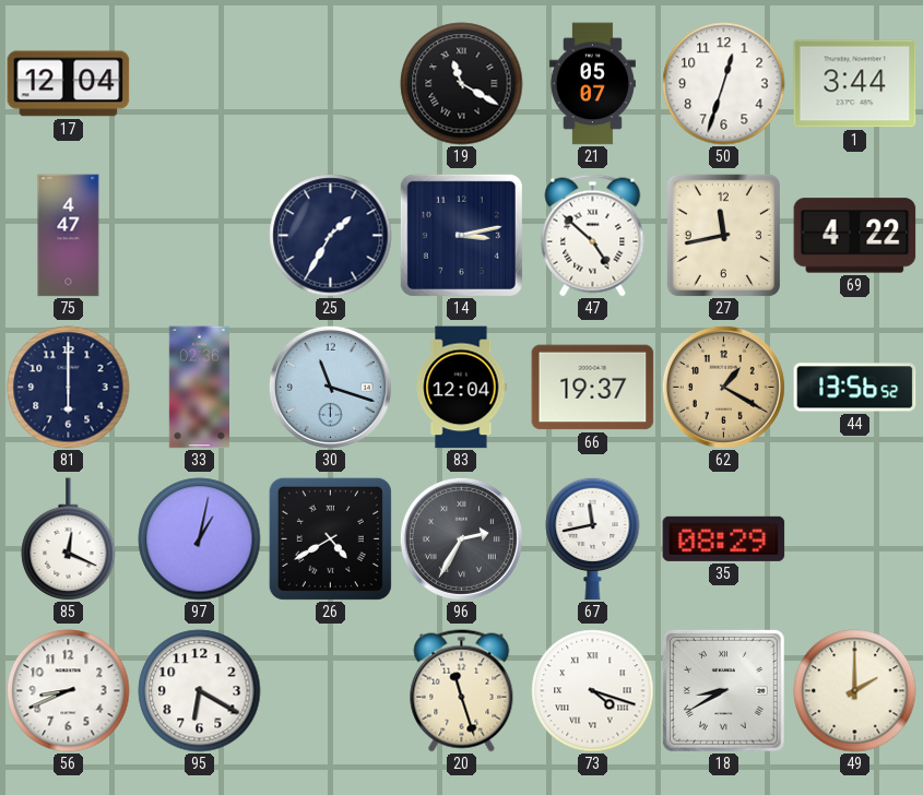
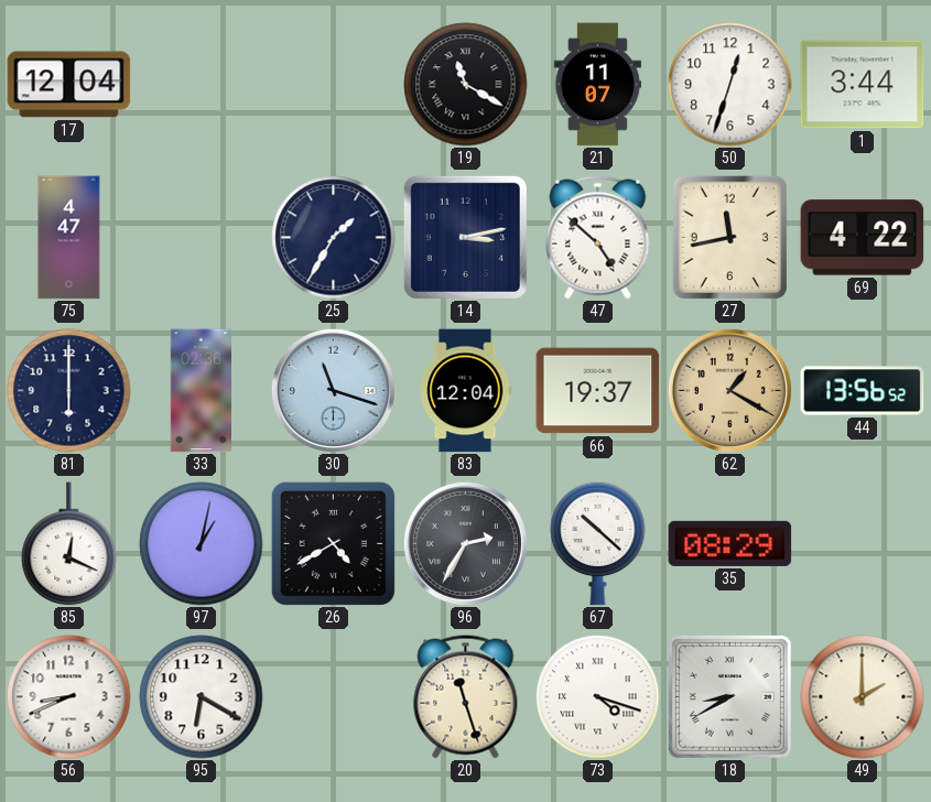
21: 05:07 -> 11:07
67: 11:43 -> 10:22
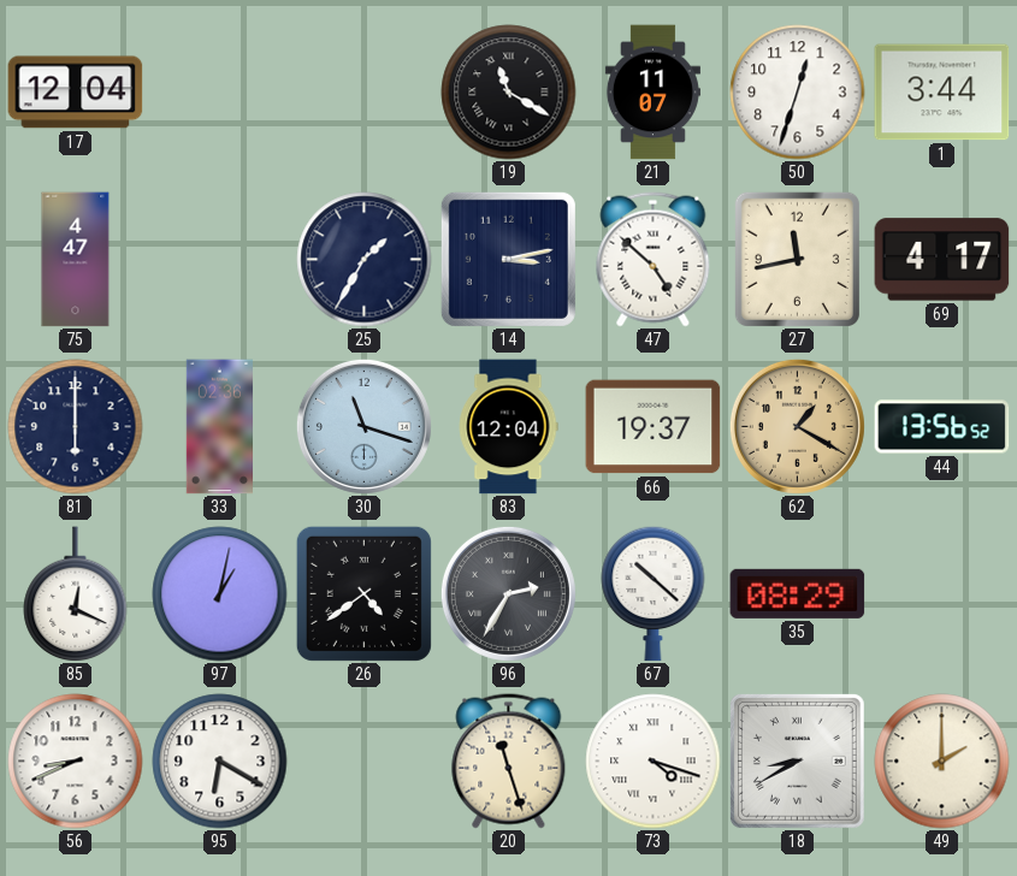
69: 4:22 -> 4:17
26: 4:40 -> 4:39
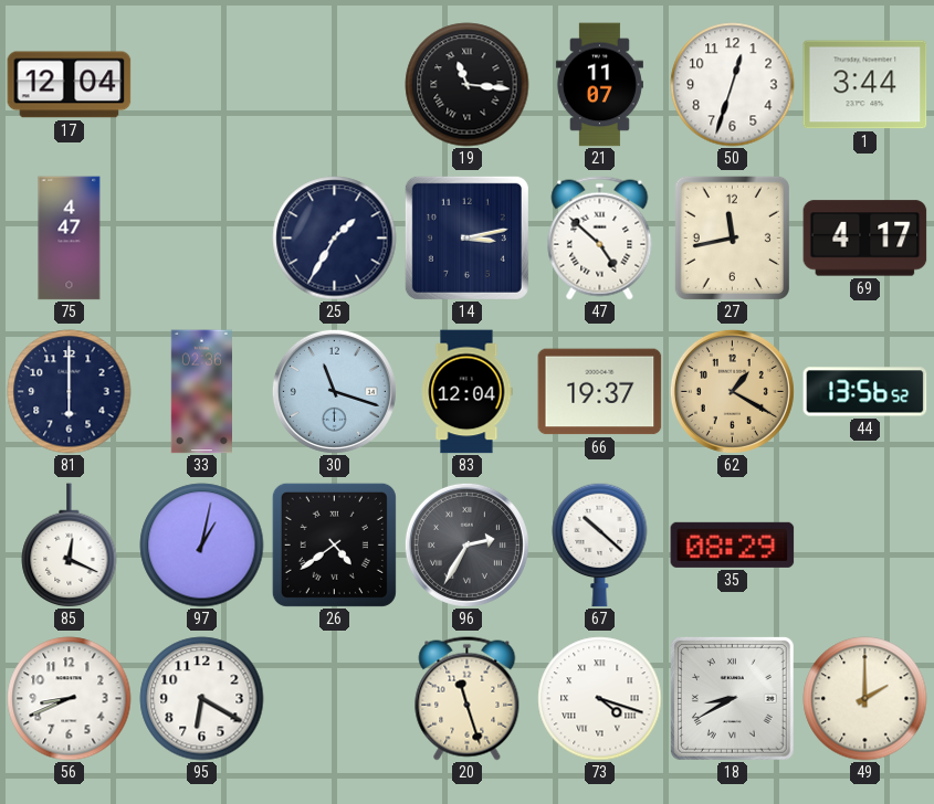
19: 11:20 -> 11:16
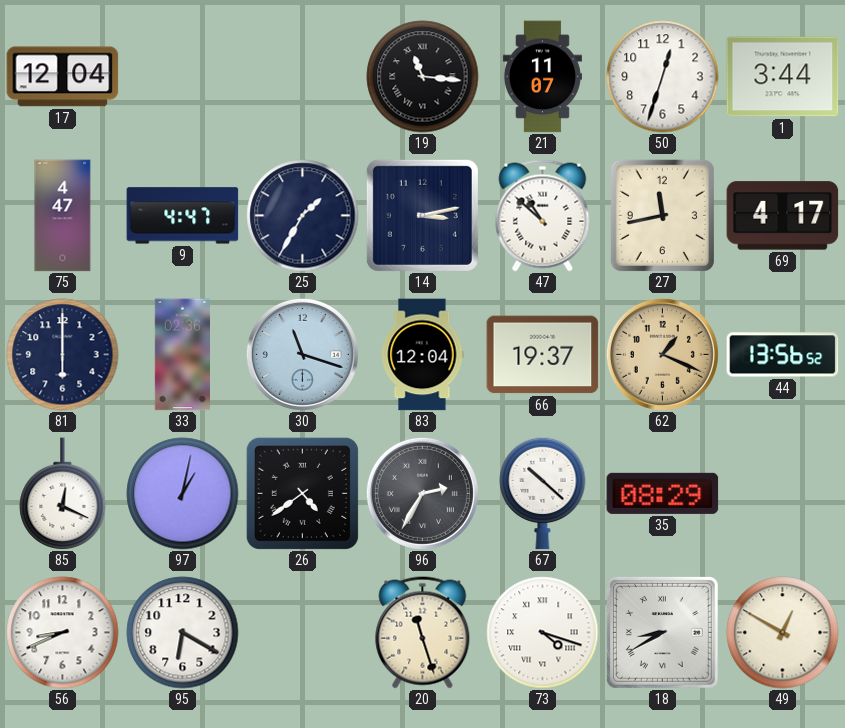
9: none -> 4:47
47: 4:52 -> 10:52
62: 1:20 -> 1:19
49: 2:00 -> 12:50
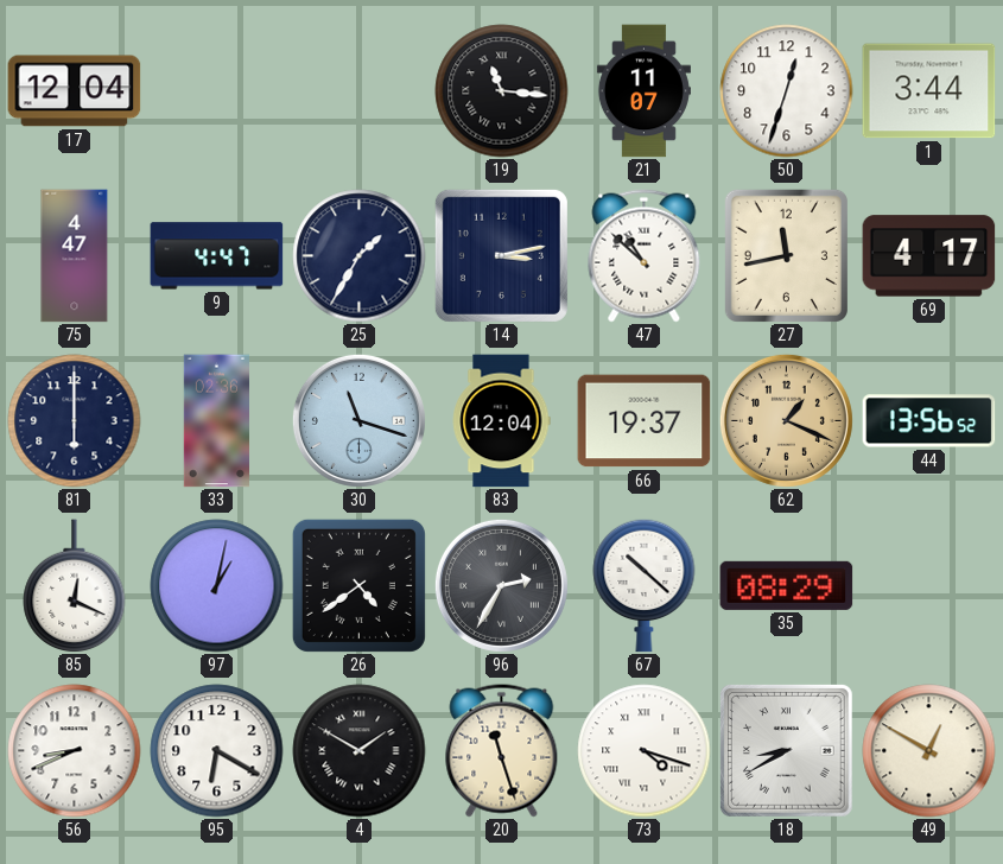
4: none -> 1:50
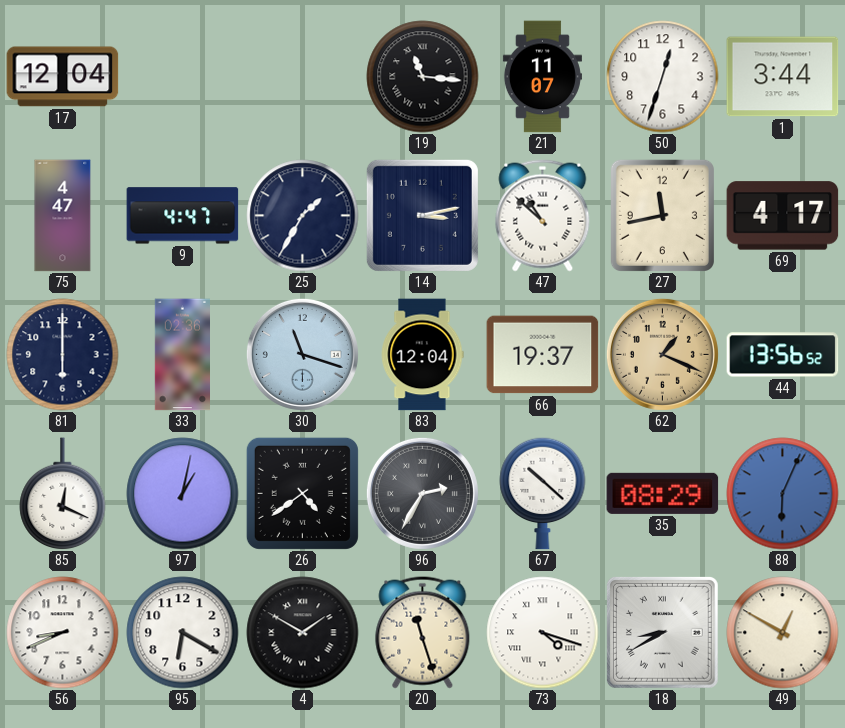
88: none -> 6:04
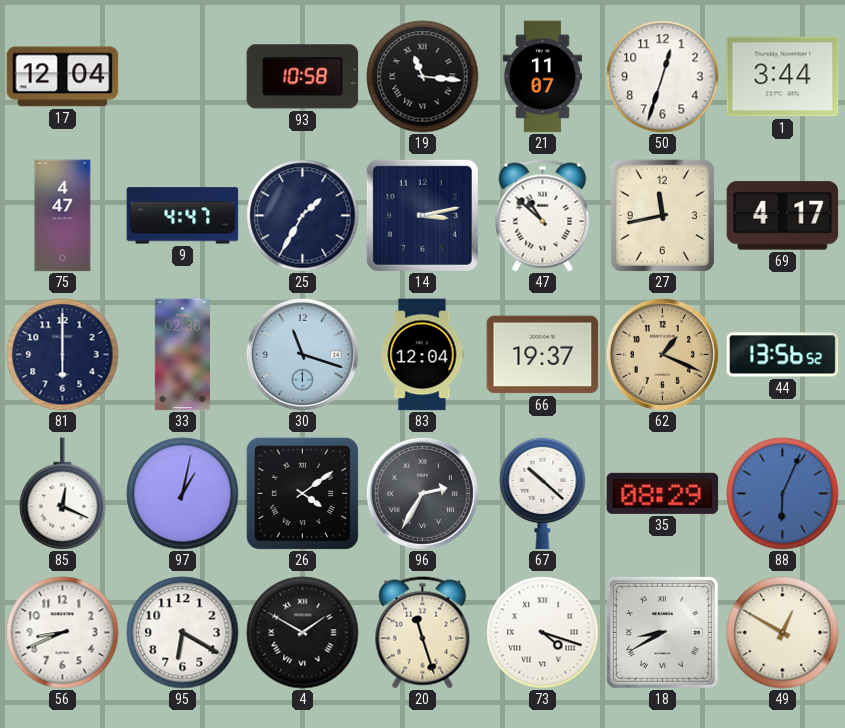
93: none -> 10:58
26: 4:39 -> 4:09
